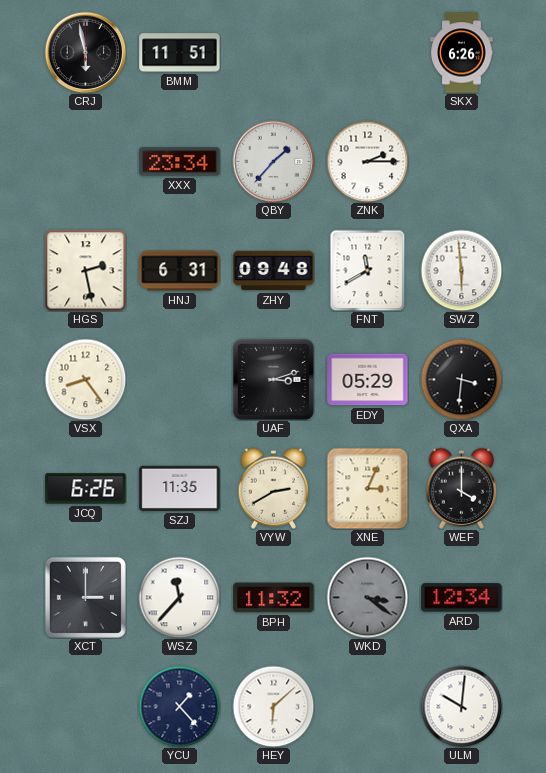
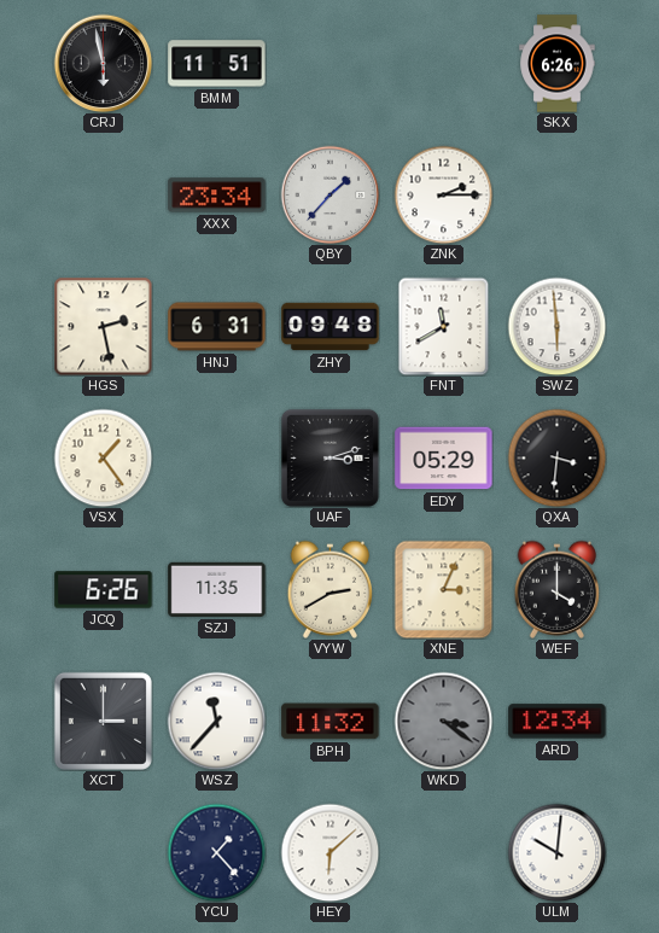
VSX: 8:24 -> 1:24
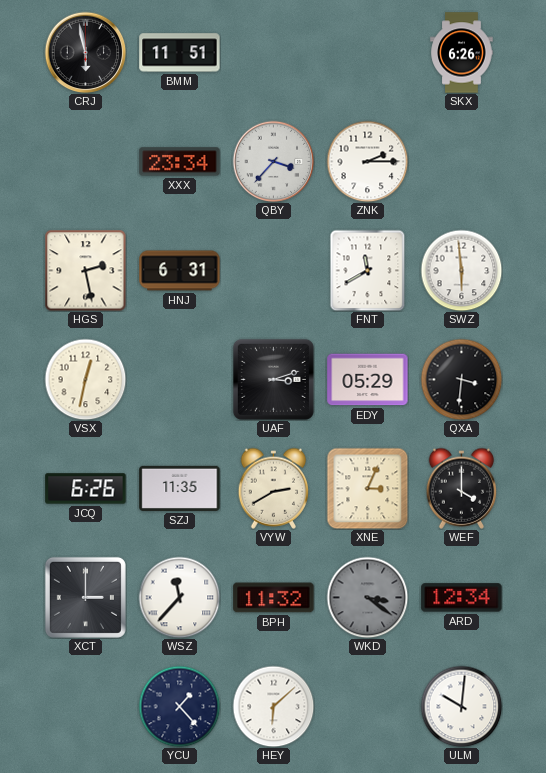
QBY: 1:37 -> 3:37
ZHY: 09:48 -> none
VSX: 1:24 -> 12:32
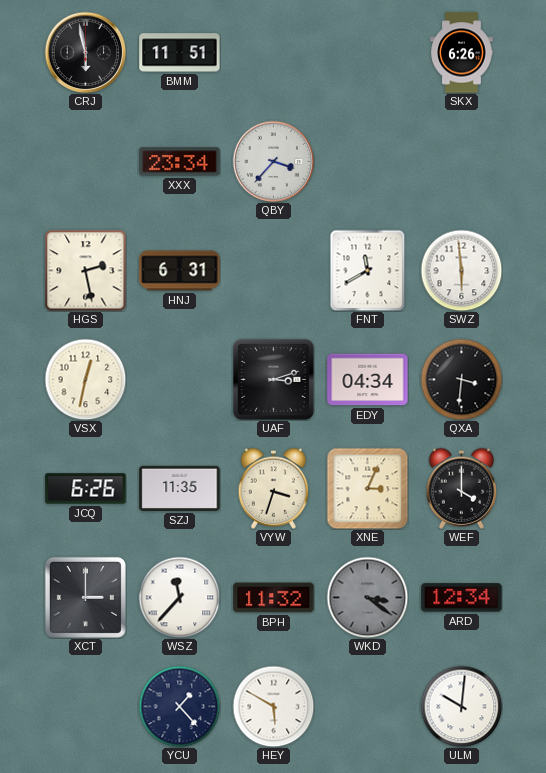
ZNK: 2:15 -> none
EDY: 05:29 -> 04:34
VYW: 2:40 -> 3:33
HEY: 6:08 -> 5:50
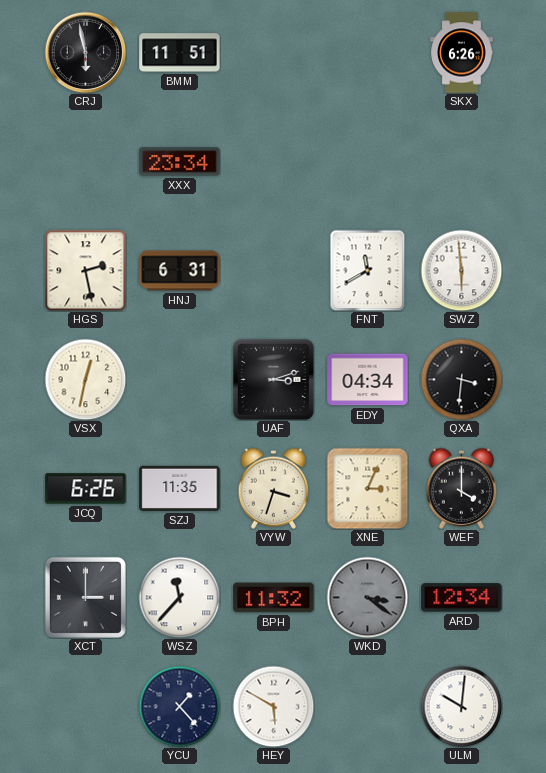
QBY: 3:37 -> none
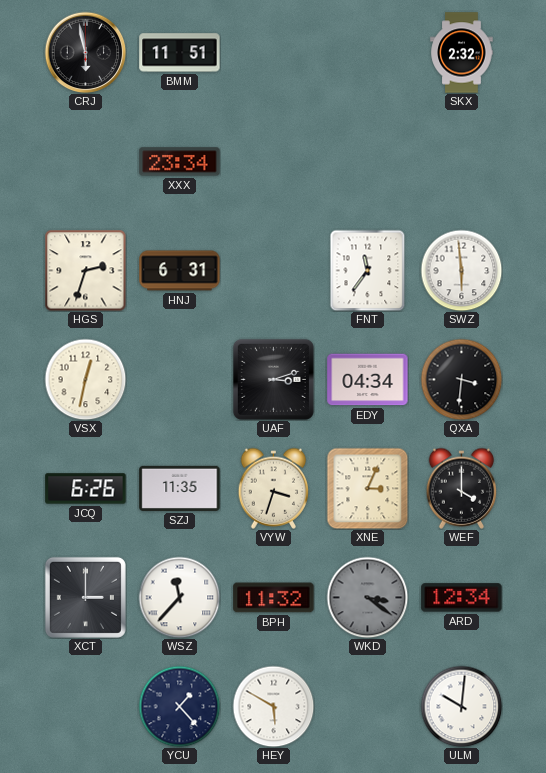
SKX: 6:26 -> 2:32
HGS: 2:28 -> 2:33
FNT: 11:40 -> 11:36
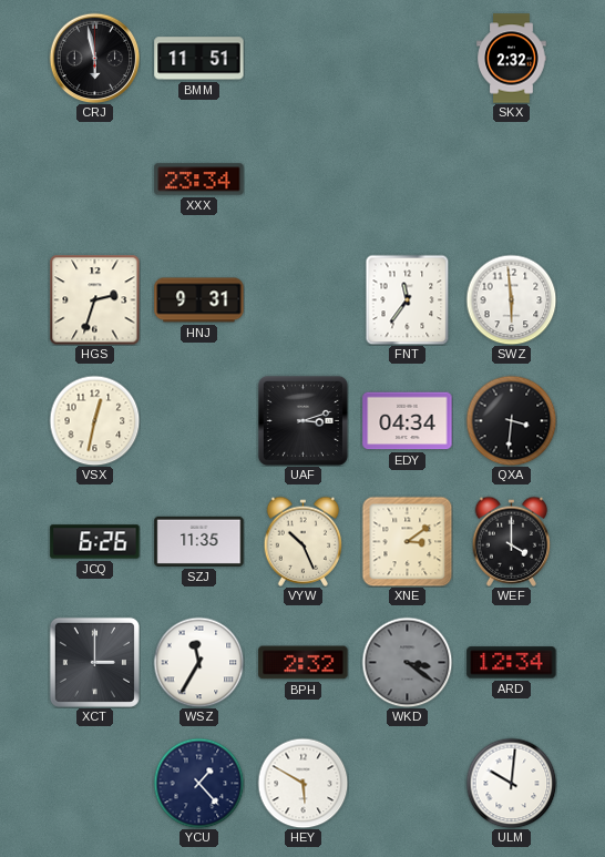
HNJ: 6:31 -> 9:31
VYW: 3:33 -> 10:26
XNE: 3:04 -> 3:09
WSZ: 11:37 -> 11:35
BPH: 11:32 -> 2:32
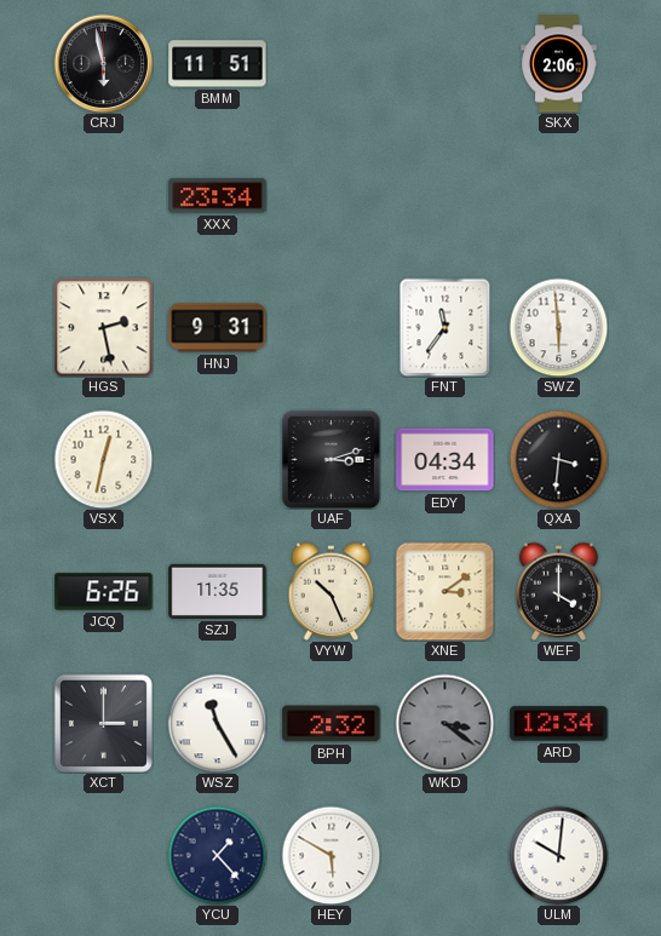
SKX: 2:32 -> 2:06
HGS: 2:33 -> 2:28
WSZ: 11:35 -> 11:25
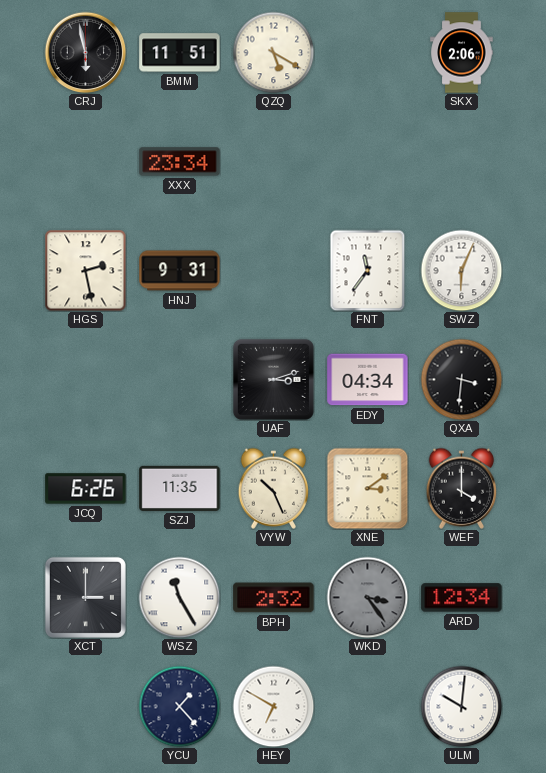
QZQ: none -> 5:20
SWZ: 5:59 -> 6:04
VSX: 12:32 -> none
WKD: 3:21 -> 3:24
HEY: 5:50 -> 6:50
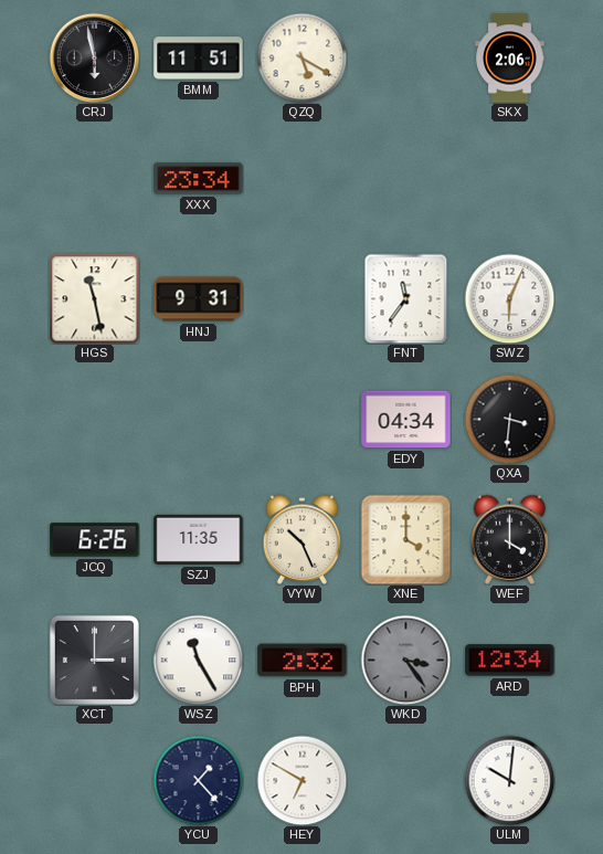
HGS: 2:28 -> 11:28
UAF: 3:12 -> none
XNE: 3:09 -> 4:00
